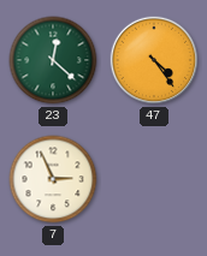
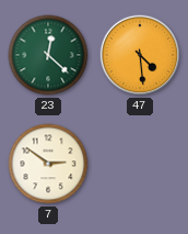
47: 4:24 -> 4:29
7: 2:56 -> 2:51
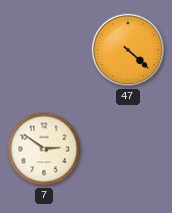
23: 12:22 -> none
47: 4:29 -> 4:22
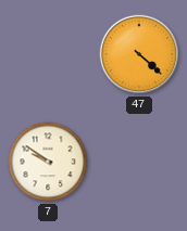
7: 2:51 -> 9:51
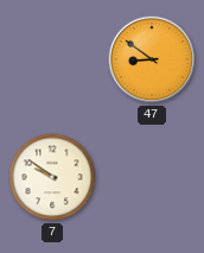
47: 4:22 -> 8:51
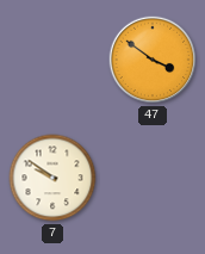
47: 8:51 -> 3:51
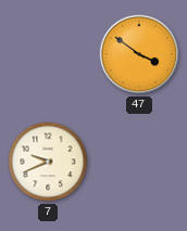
7: 9:51 -> 9:41
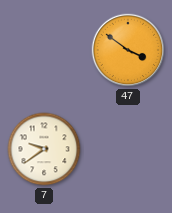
7: 9:41 -> 9:39
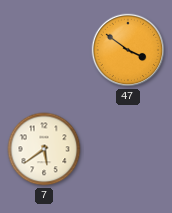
7: 9:39 -> 5:39
